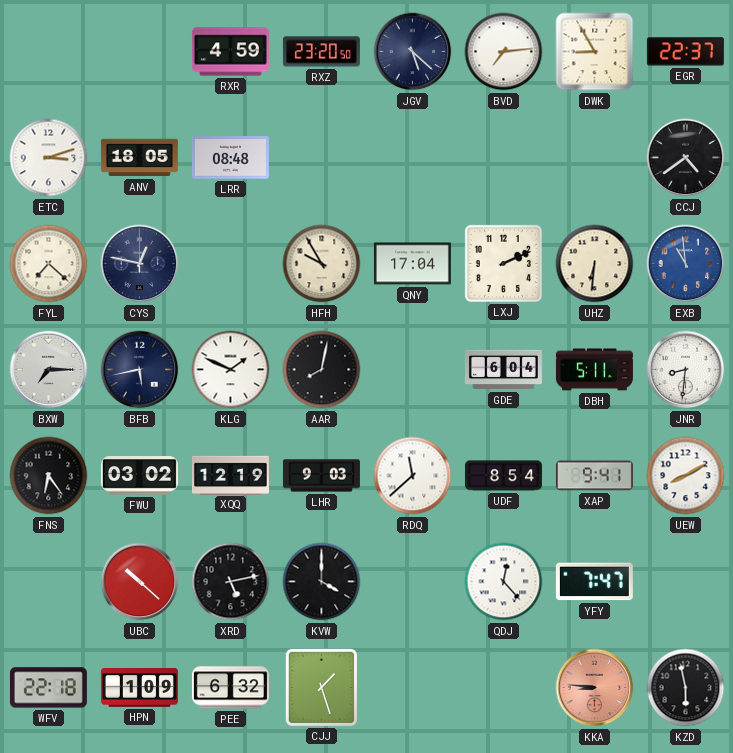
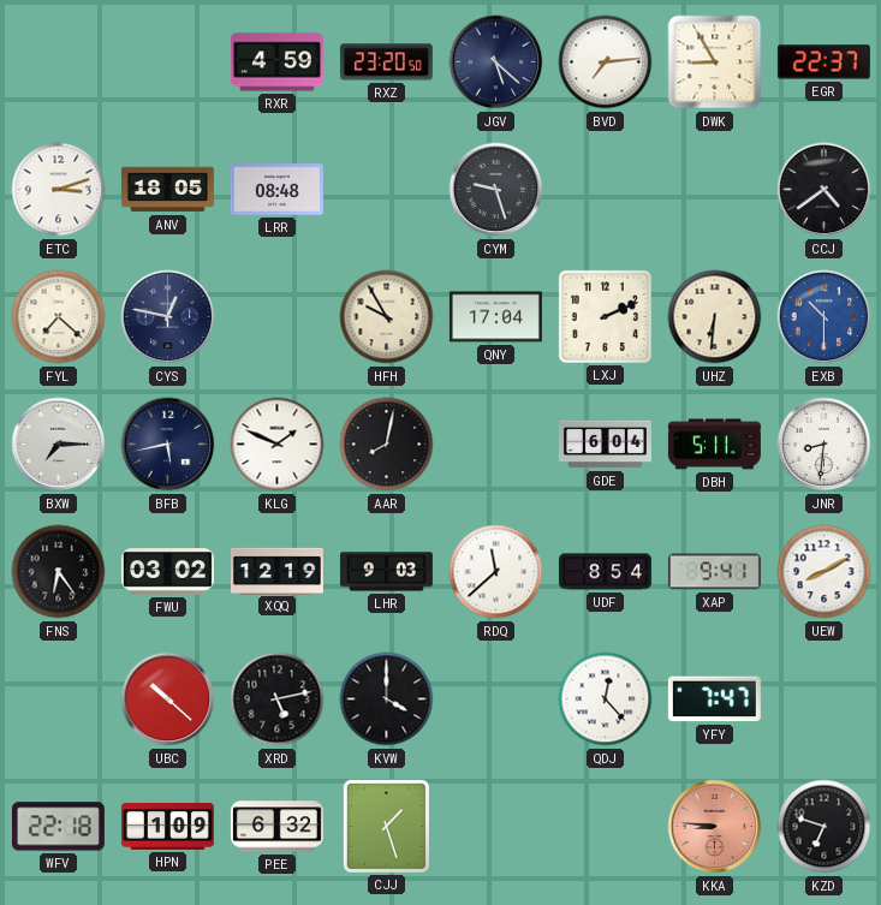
CYM: none -> 9:27
EXB: 10:59 -> 10:30
KZD: 5:58 -> 6:48
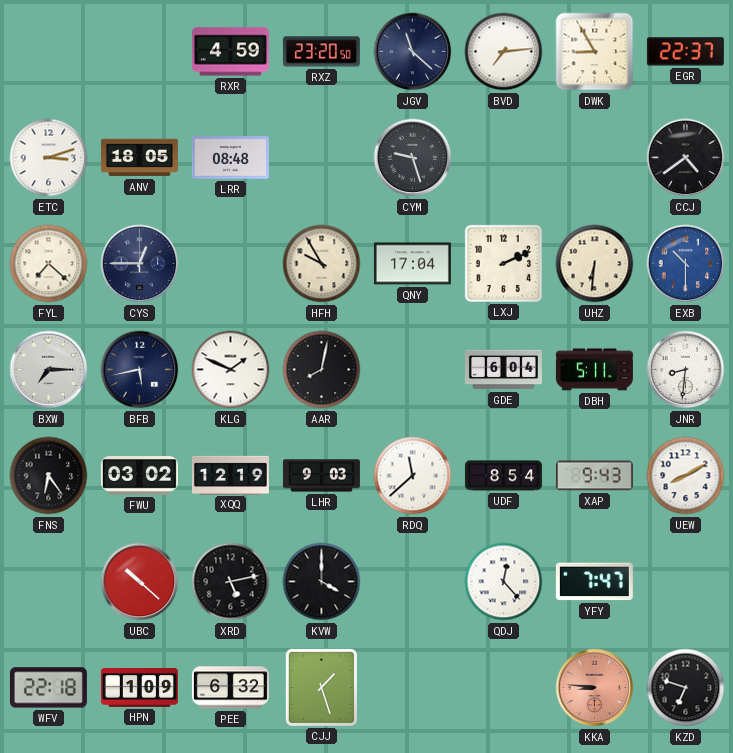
JGV: 5:22 -> 11:22
CYS: 12:47 -> 12:45
XAP: 9:41 -> 9:43
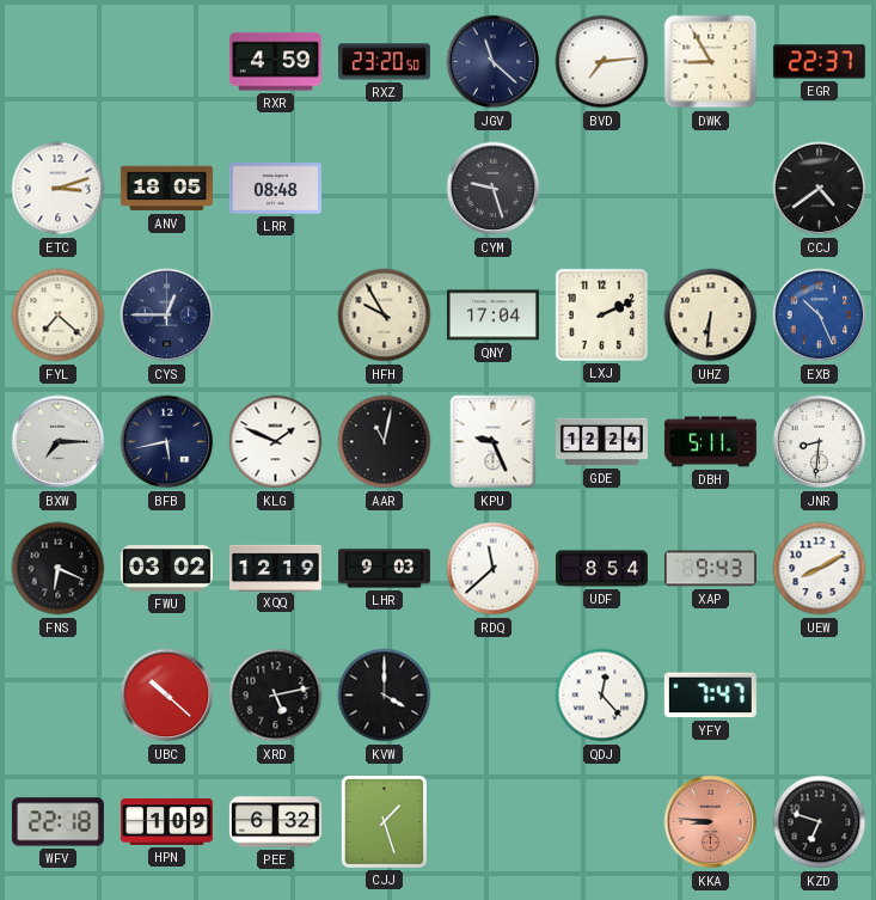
EXB: 10:30 -> 10:26
AAR: 8:02 -> 11:02
KPU: none -> 9:26
GDE: 6:04 -> 12:24
FNS: 6:24 -> 6:19
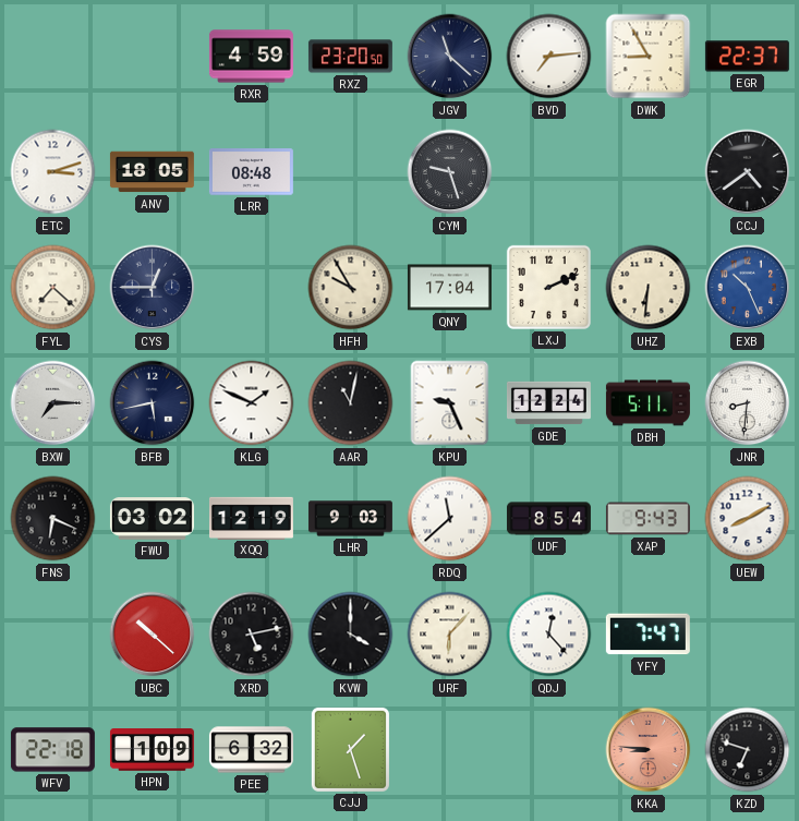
URF: none -> 6:07
